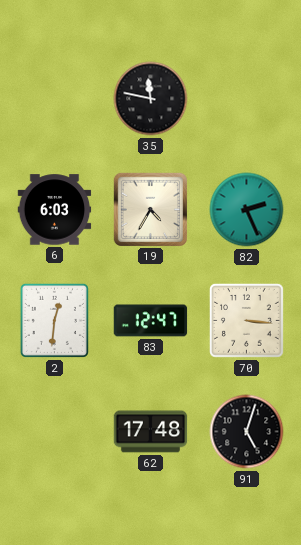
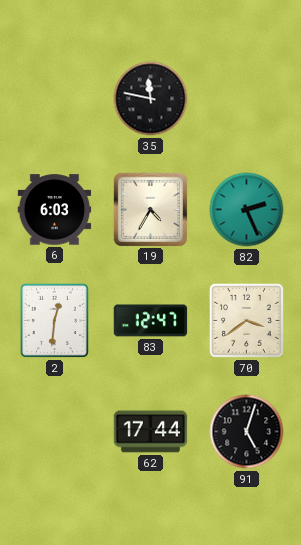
70: 3:16 -> 3:39
62: 17:48 -> 17:44
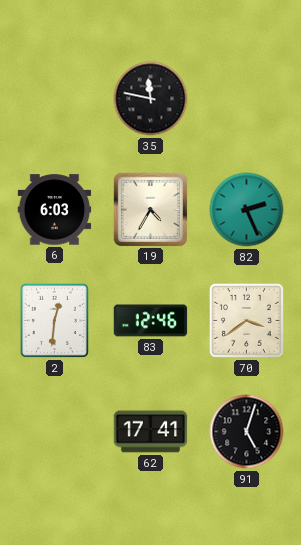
83: 12:47 -> 12:46
62: 17:44 -> 17:41
